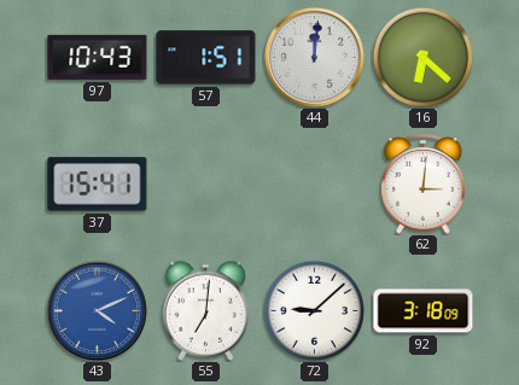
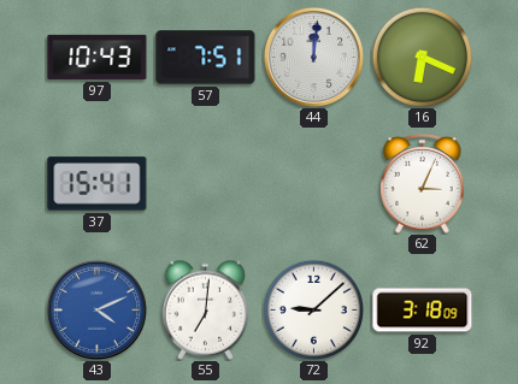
57: 1:51 -> 7:51
16: 6:22 -> 6:19
62: 3:01 -> 3:04
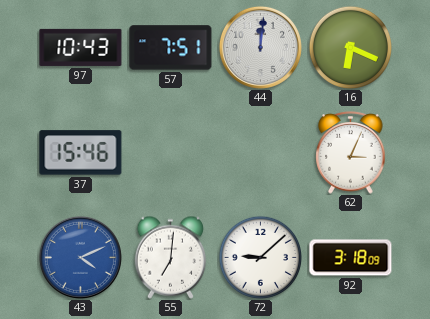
37: 15:41 -> 15:46
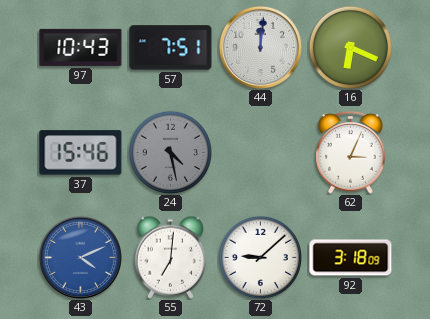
24: none -> 4:28
